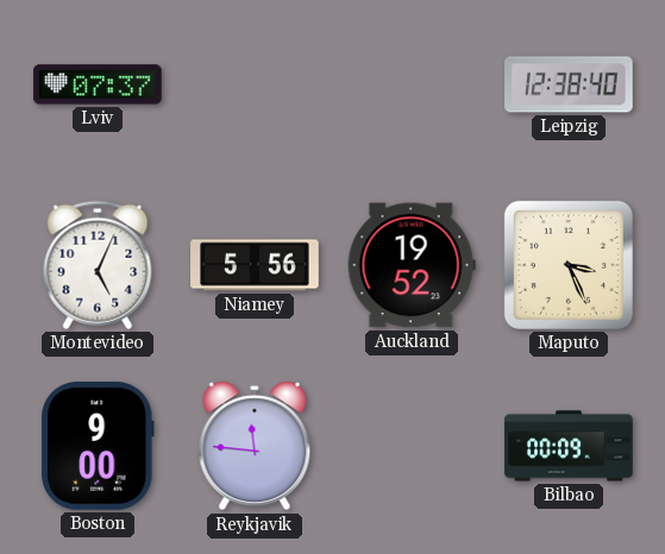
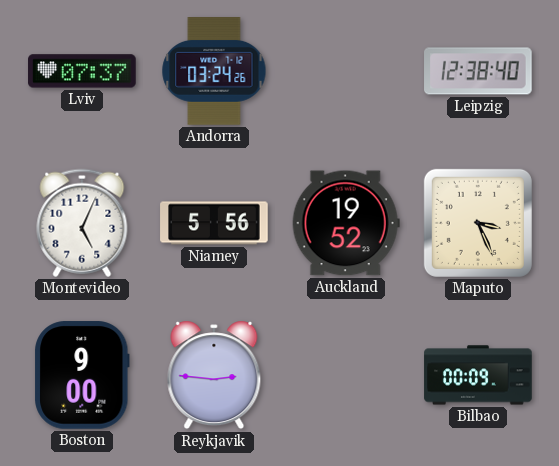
Andorra: none -> 03:24
Reykjavik: 11:46 -> 2:46
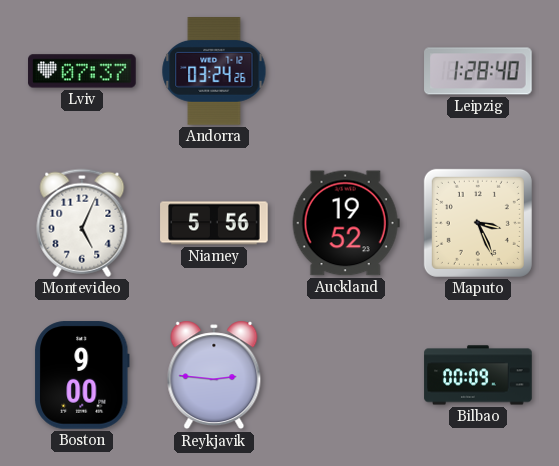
Leipzig: 12:38 -> 1:28
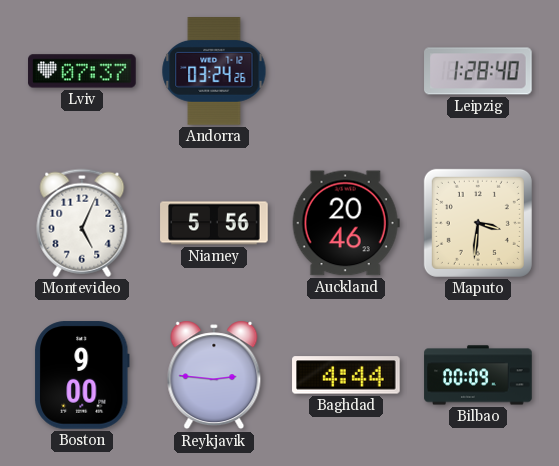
Auckland: 19:52 -> 20:46
Maputo: 3:26 -> 3:31
Baghdad: none -> 4:44
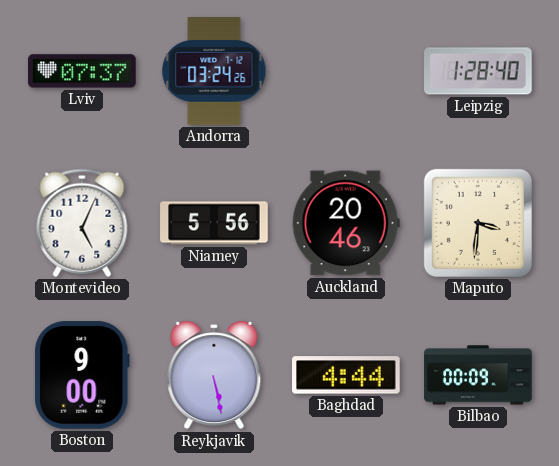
Reykjavik: 2:46 -> 5:28
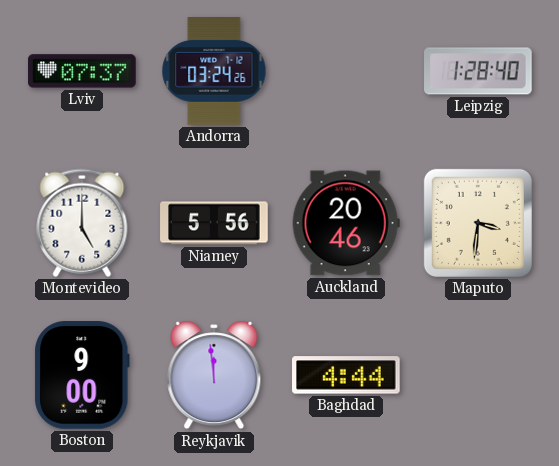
Montevideo: 5:04 -> 5:00
Reykjavik: 5:28 -> 11:59
Bilbao: 00:09 -> none
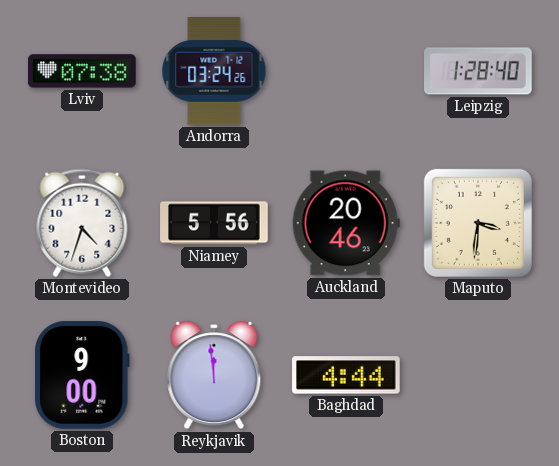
Lviv: 07:37 -> 07:38
Montevideo: 5:00 -> 4:33
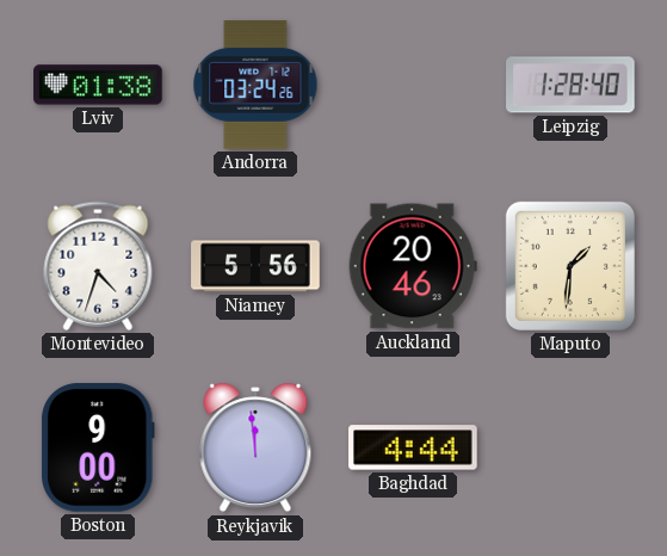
Lviv: 07:38 -> 01:38
Maputo: 3:31 -> 1:31
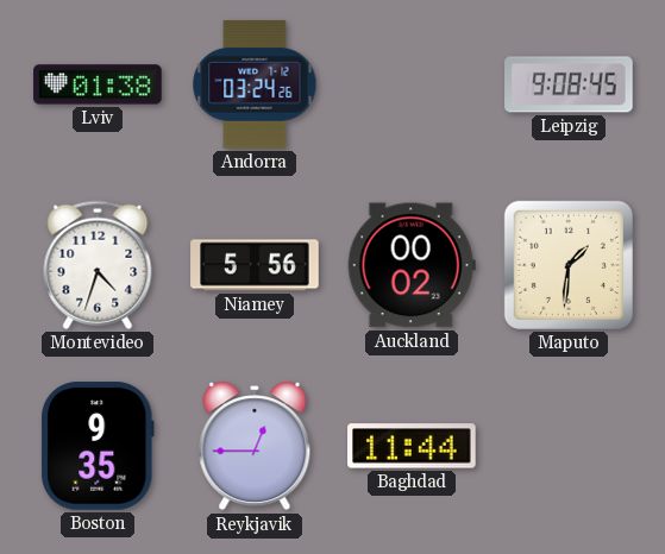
Leipzig: 1:28 -> 9:08
Auckland: 20:46 -> 00:02
Boston: 9:00 -> 9:35
Reykjavik: 11:59 -> 12:45
Baghdad: 4:44 -> 11:44
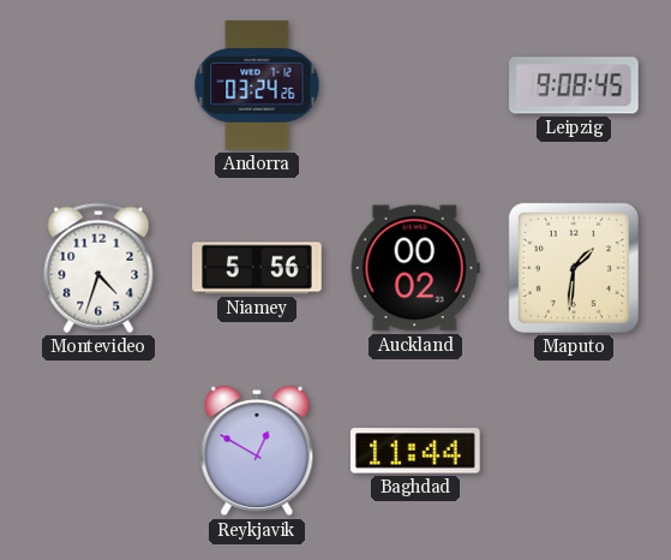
Lviv: 01:38 -> none
Boston: 9:35 -> none
Reykjavik: 12:45 -> 12:50
